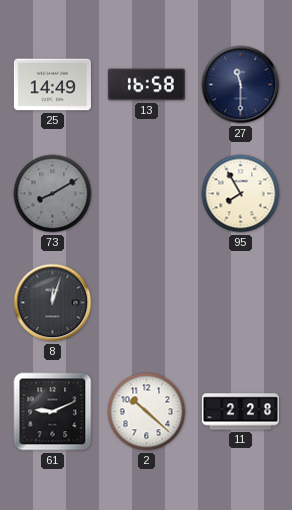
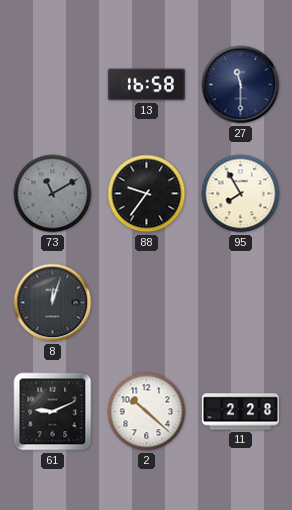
25: 14:49 -> none
73: 8:10 -> 11:10
88: none -> 9:36
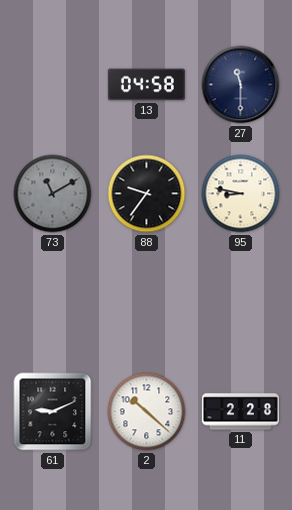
13: 16:58 -> 04:58
95: 7:55 -> 8:47
8: 12:03 -> none
